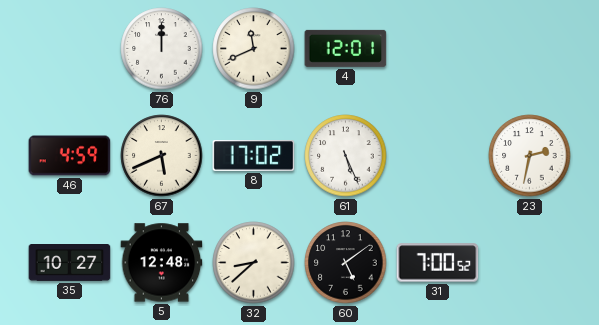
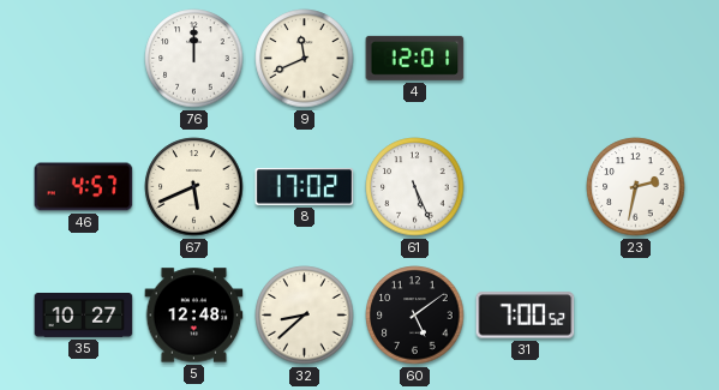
46: 4:59 -> 4:57
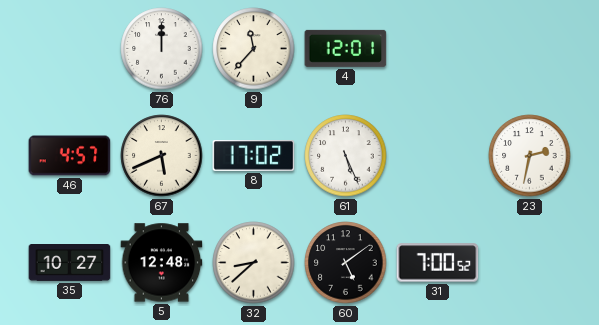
9: 11:41 -> 11:37
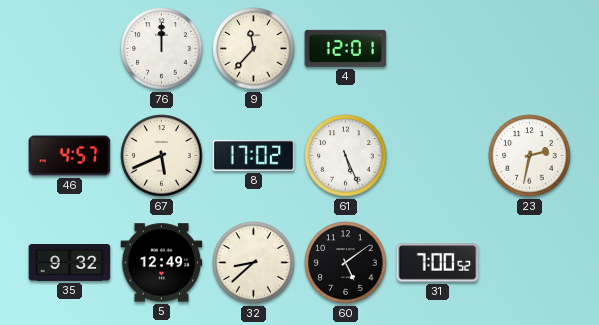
35: 10:27 -> 9:32
5: 12:48 -> 12:49
